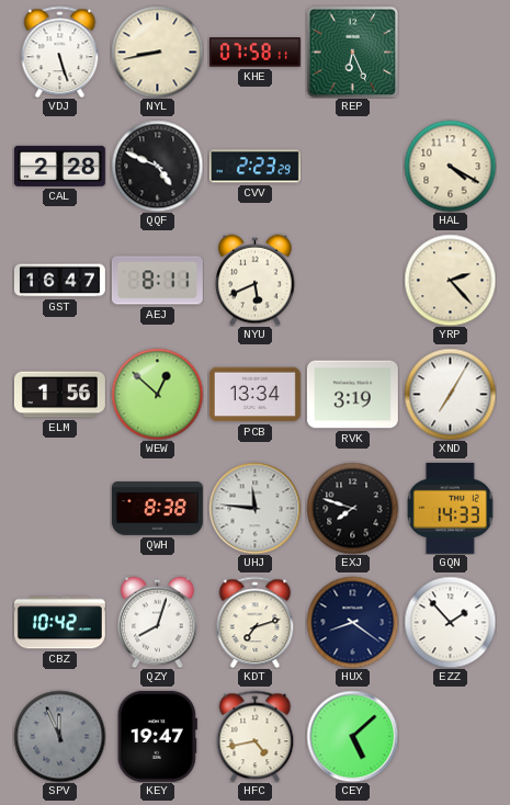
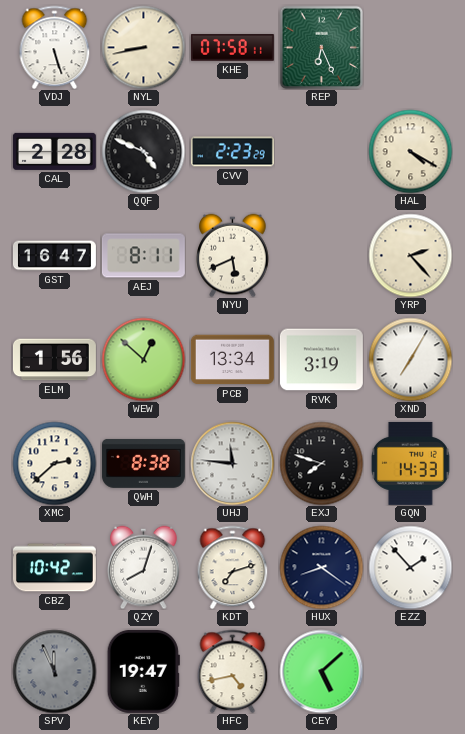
XMC: none -> 2:38
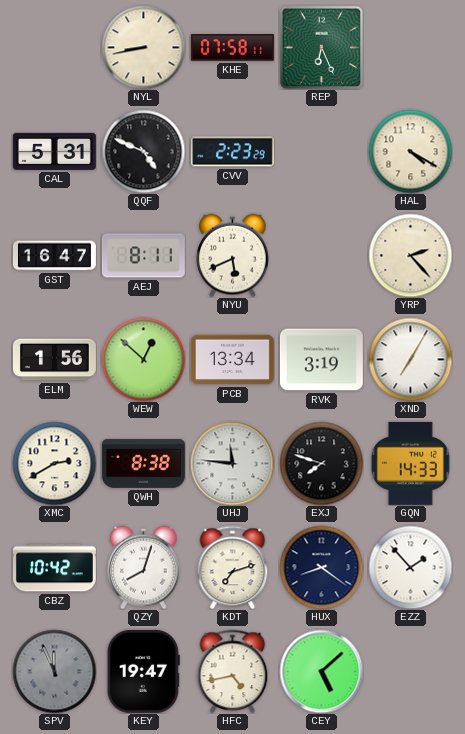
VDJ: 5:27 -> none
CAL: 2:28 -> 5:31
XMC: 2:38 -> 2:40
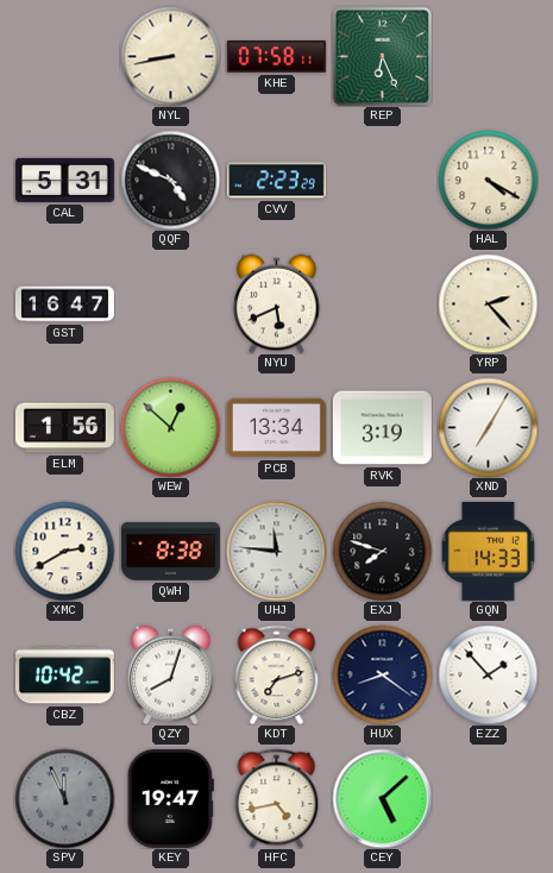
AEJ: 8:11 -> none
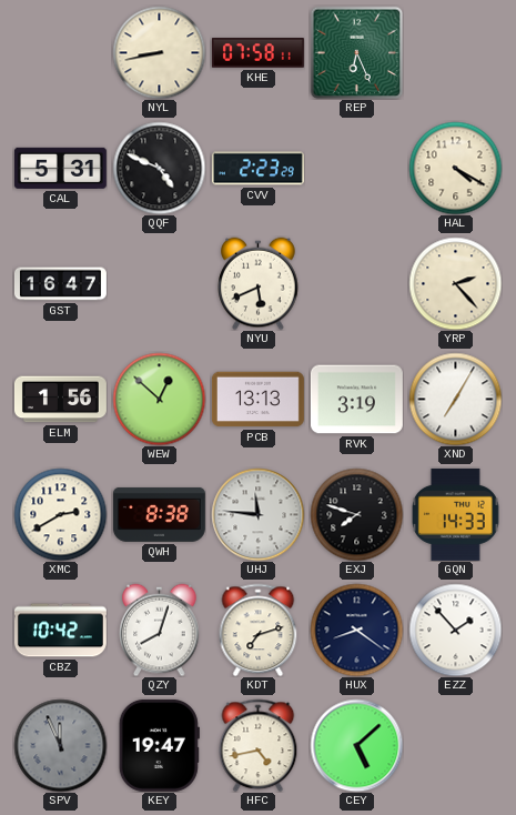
PCB: 13:34 -> 13:13
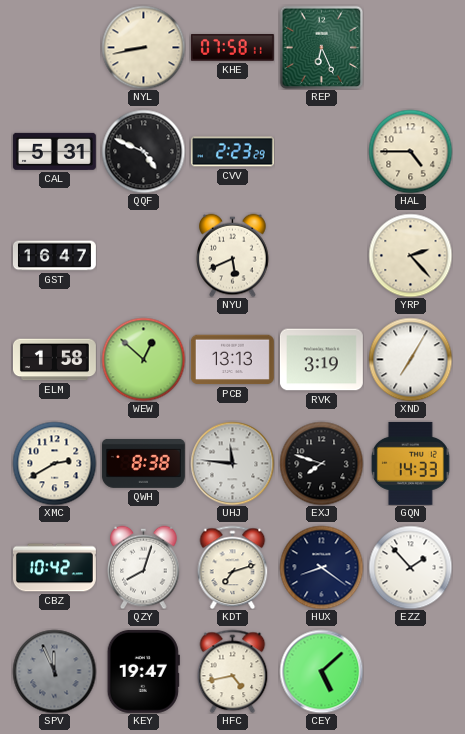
HAL: 4:20 -> 4:45
ELM: 1:56 -> 1:58
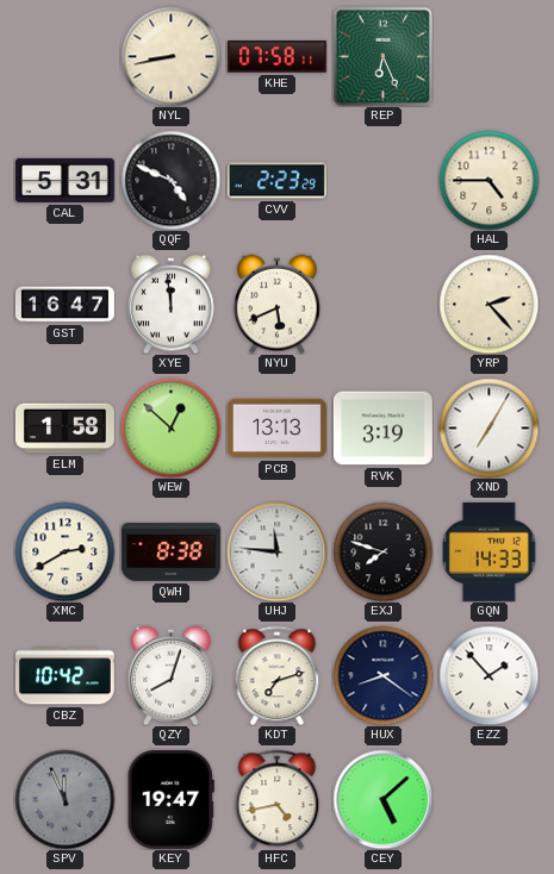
XYE: none -> 11:59
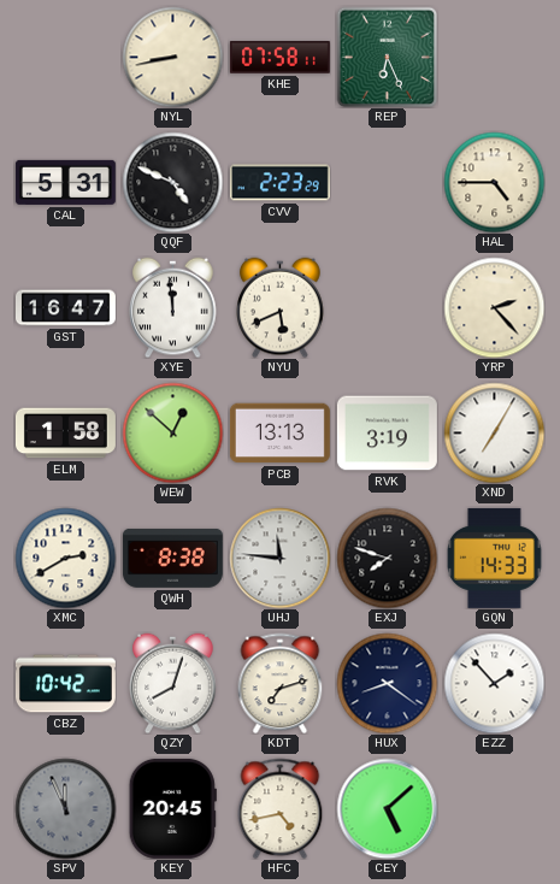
KEY: 19:47 -> 20:45
